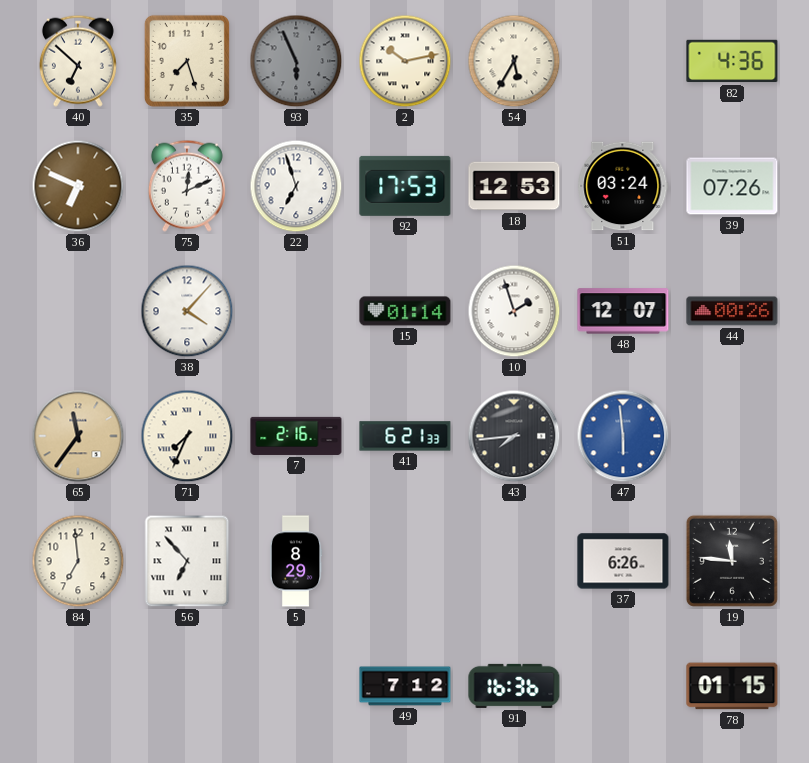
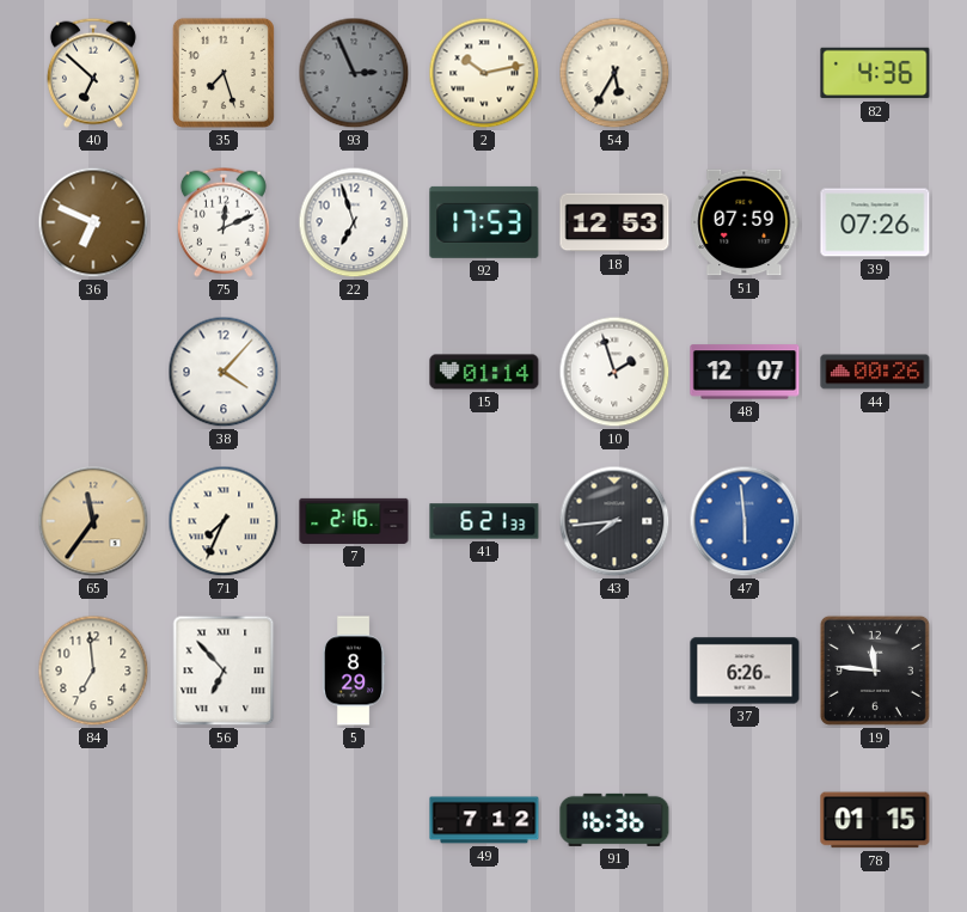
93: 5:56 -> 2:56
51: 03:24 -> 07:59
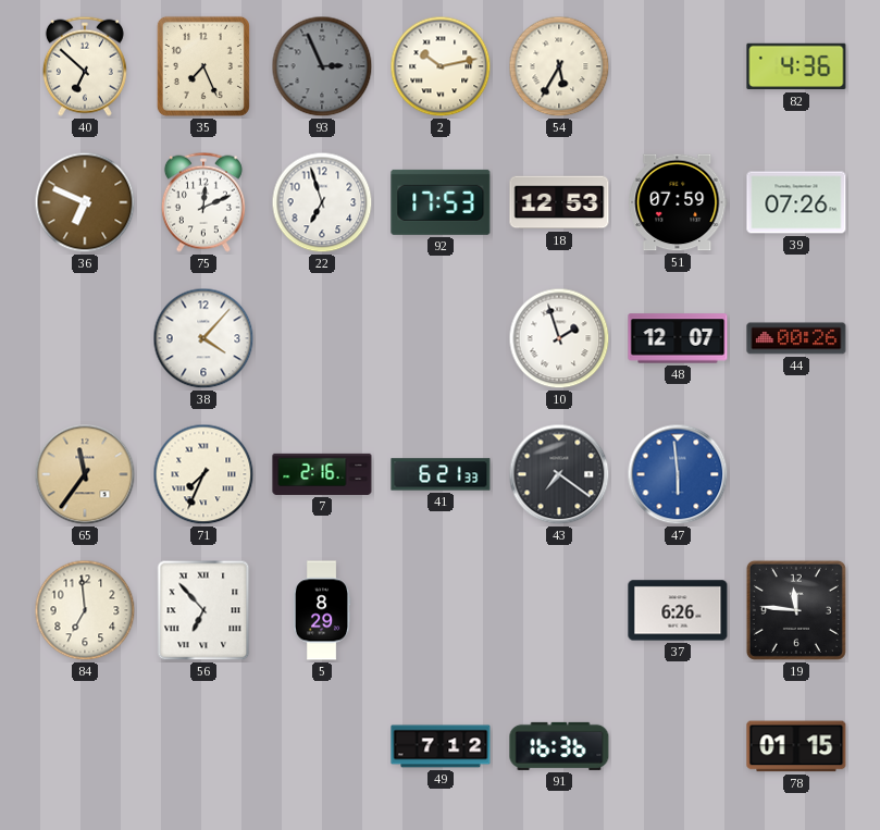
35: 7:27 -> 7:26
15: 01:14 -> none
43: 7:44 -> 7:21
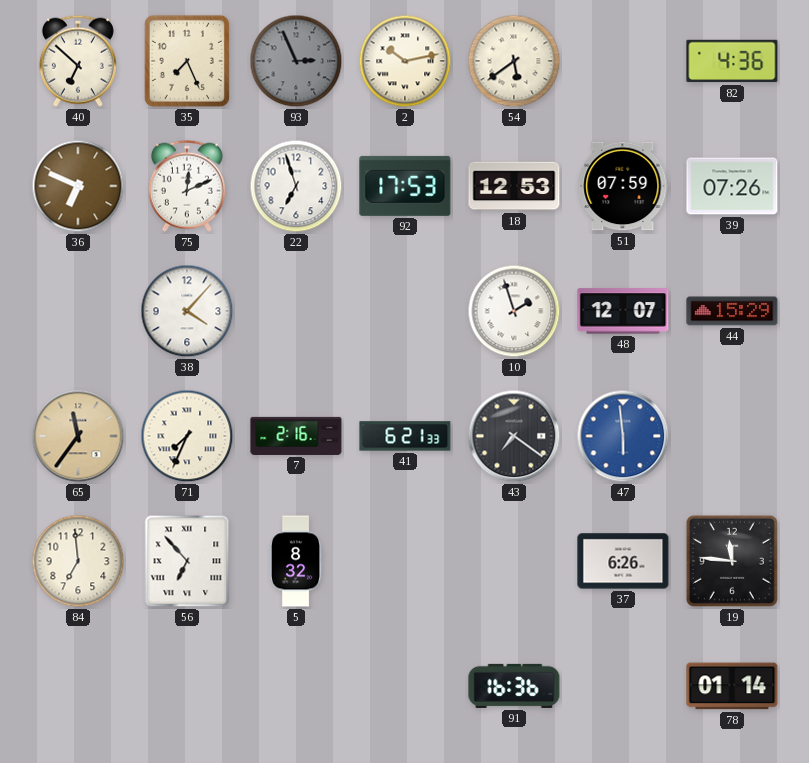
54: 5:35 -> 5:39
44: 00:26 -> 15:29
5: 8:29 -> 8:32
49: 7:12 -> none
78: 01:15 -> 01:14
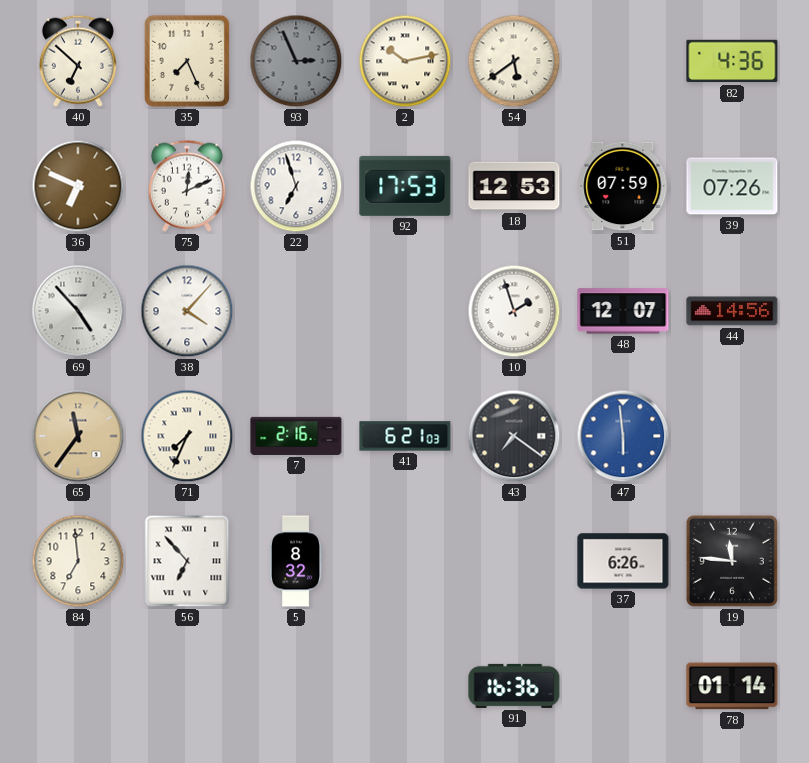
69: none -> 4:53
44: 15:29 -> 14:56
41: 6:21:33 -> 6:21:03
